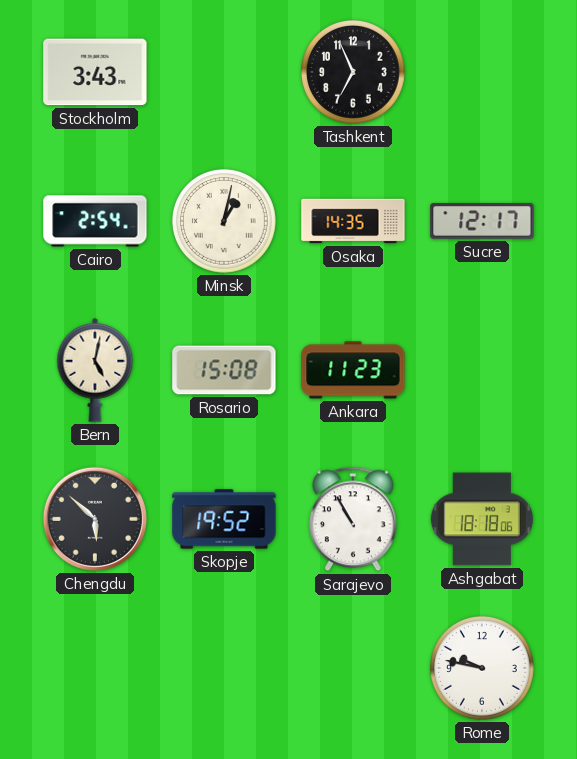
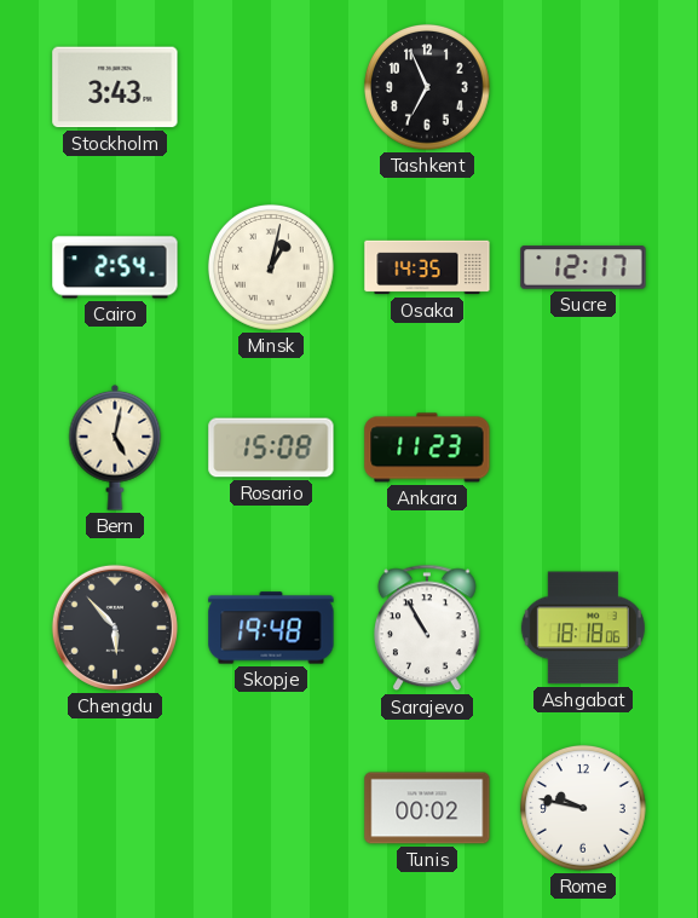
Chengdu: 5:52 -> 5:53
Skopje: 19:52 -> 19:48
Tunis: none -> 00:02
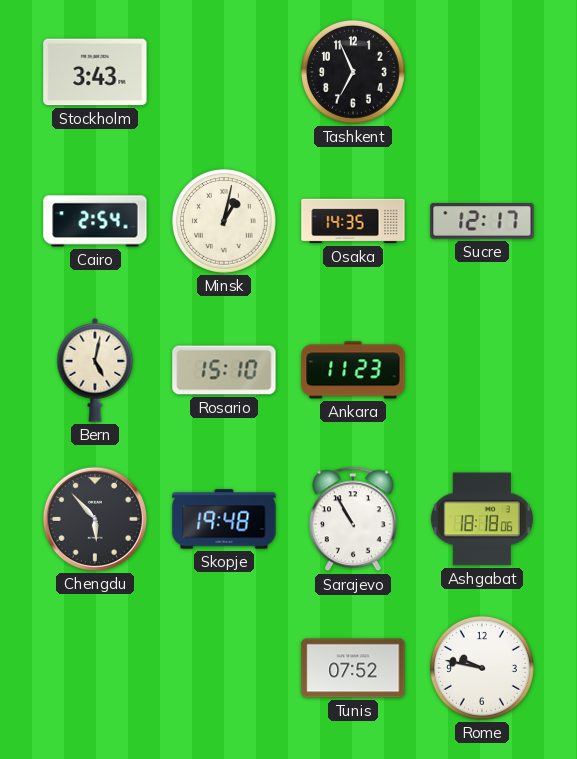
Rosario: 15:08 -> 15:10
Tunis: 00:02 -> 07:52
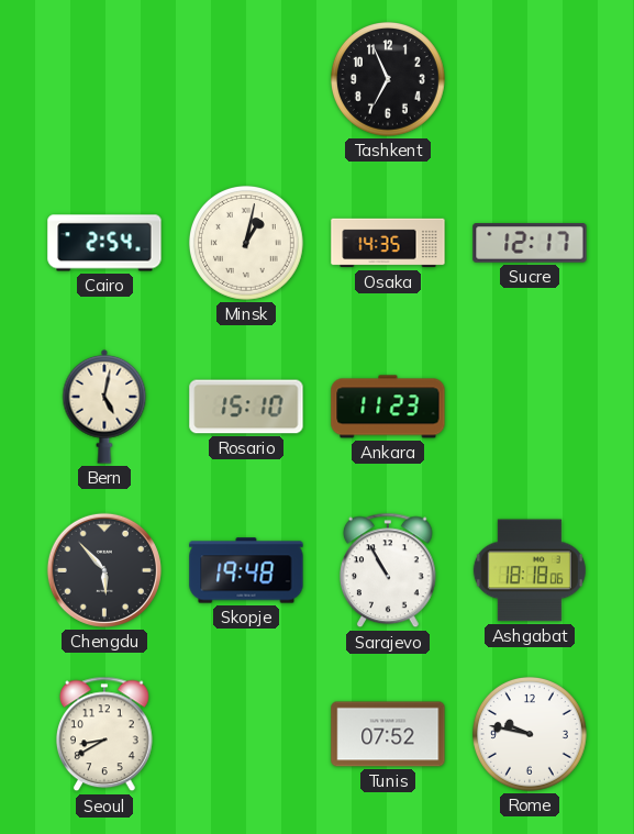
Stockholm: 3:43 -> none
Seoul: none -> 8:40
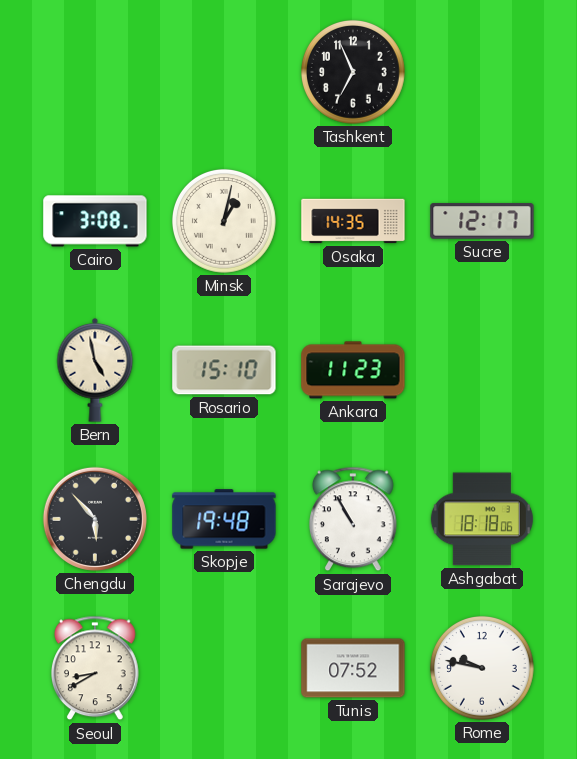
Cairo: 2:54 -> 3:08
Bern: 5:02 -> 4:58
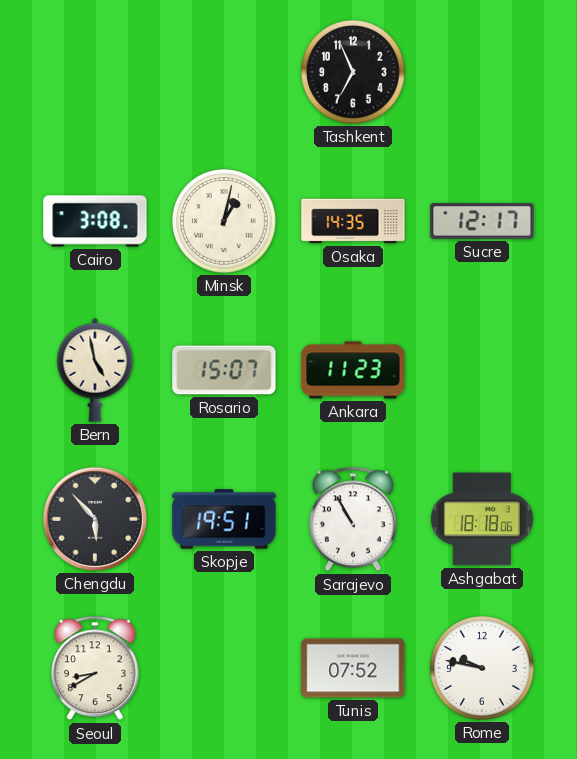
Rosario: 15:10 -> 15:07
Skopje: 19:48 -> 19:51
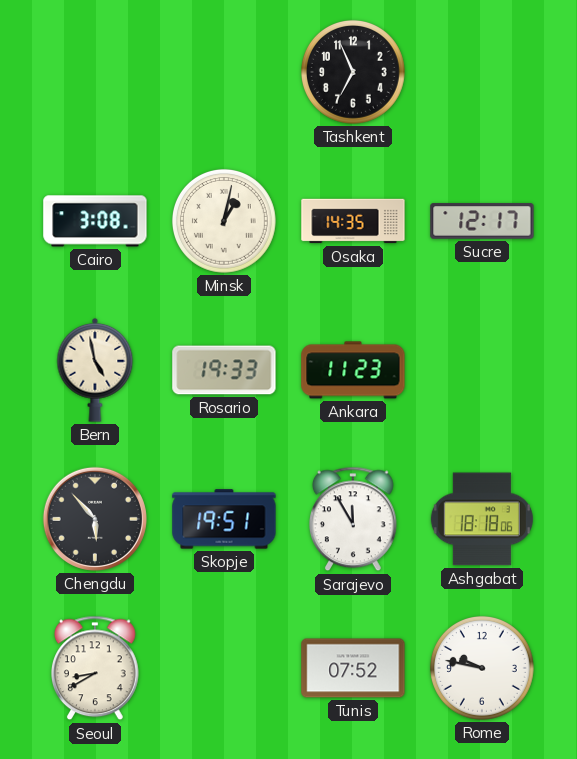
Rosario: 15:07 -> 19:33
Sarajevo: 10:55 -> 11:55
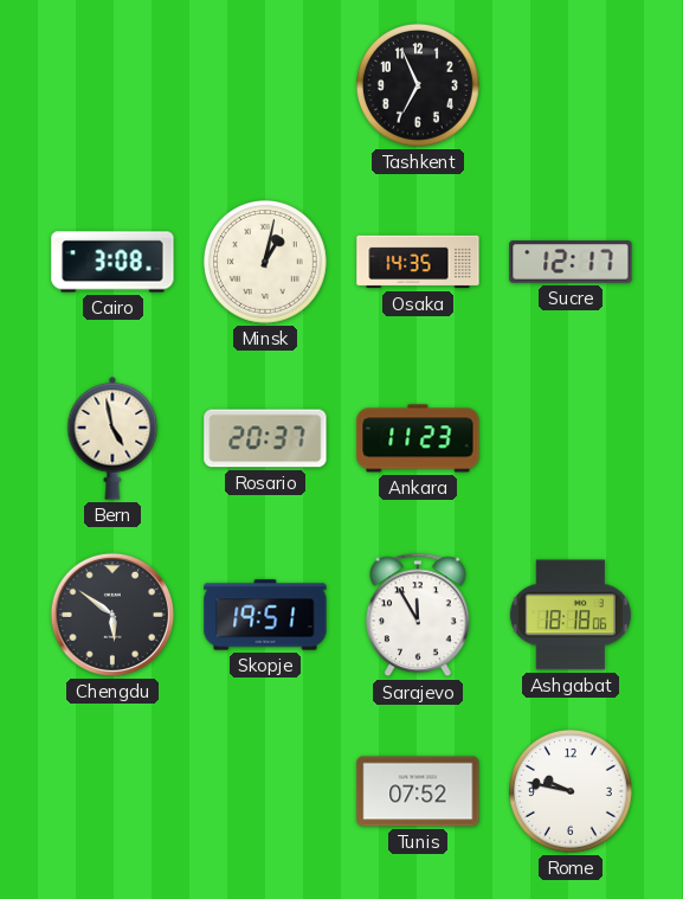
Rosario: 19:33 -> 20:37
Chengdu: 5:53 -> 5:51
Seoul: 8:40 -> none
